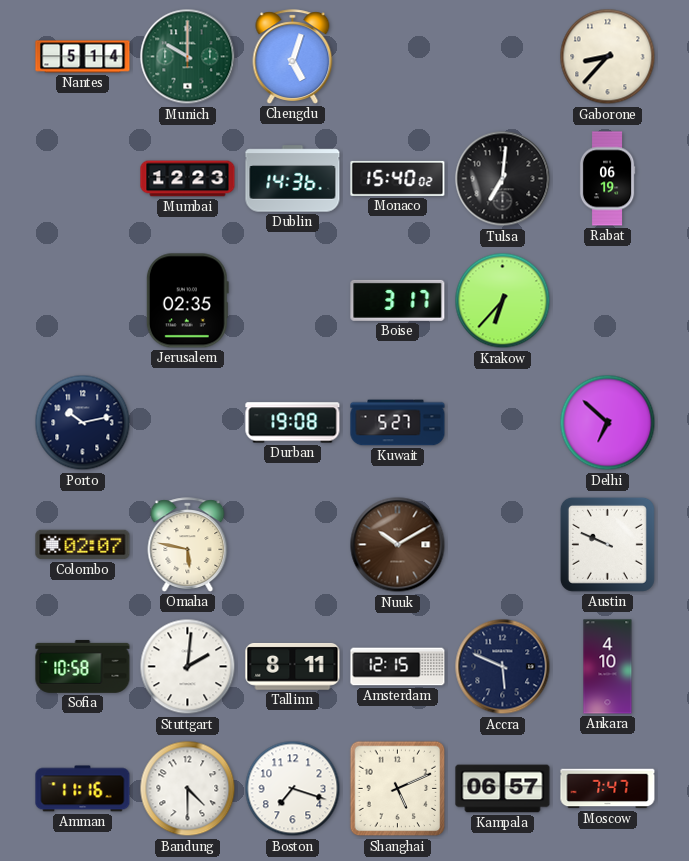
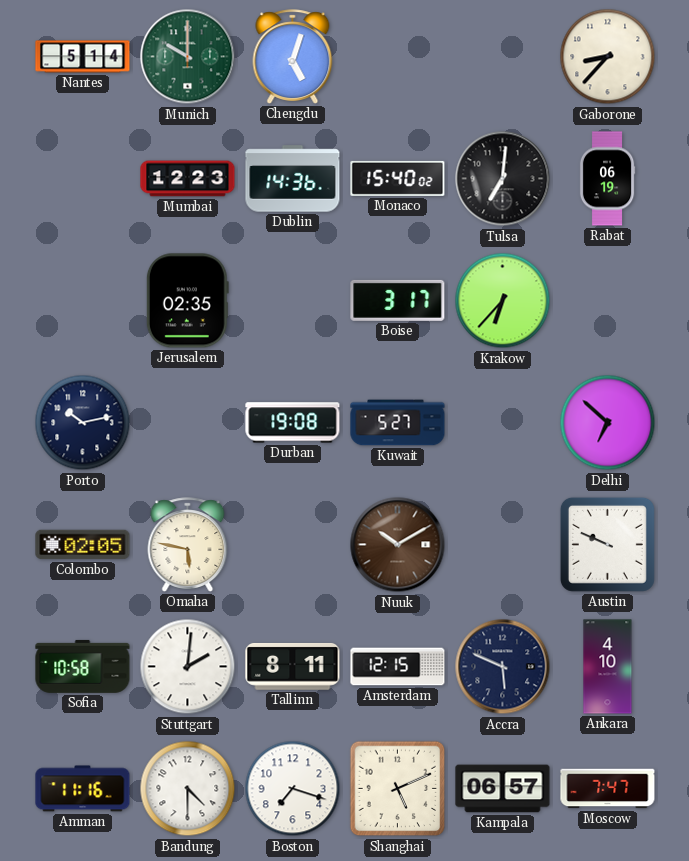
Colombo: 02:07 -> 02:05
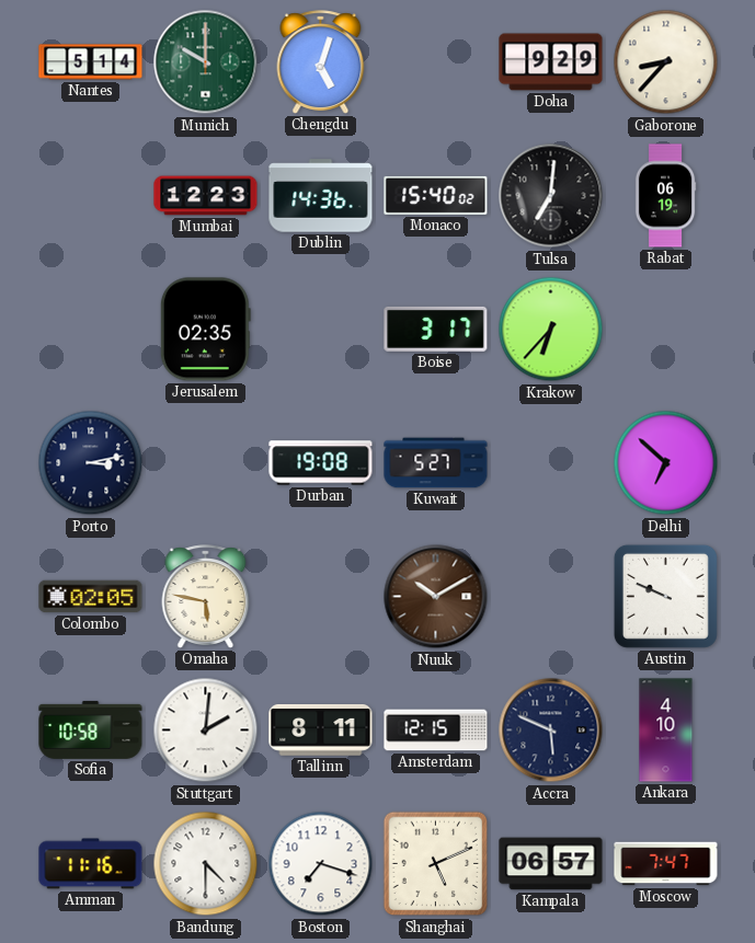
Doha: none -> 9:29
Porto: 10:13 -> 3:13
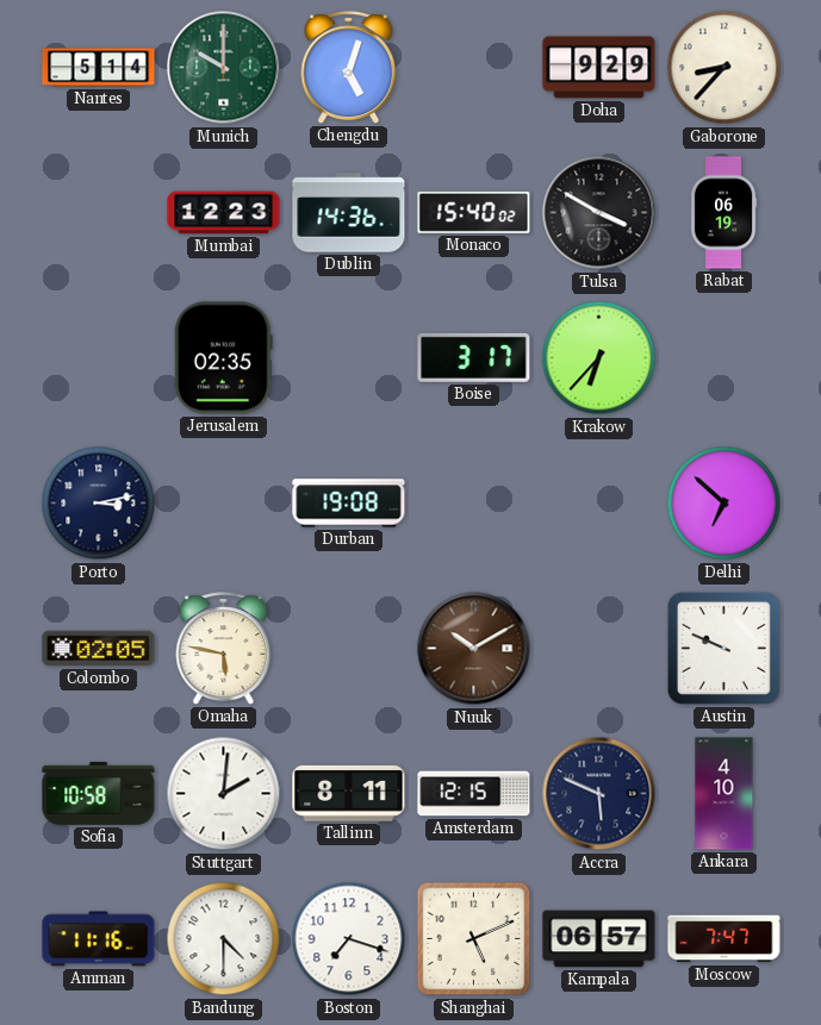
Tulsa: 7:01 -> 3:50
Kuwait: 5:27 -> none
